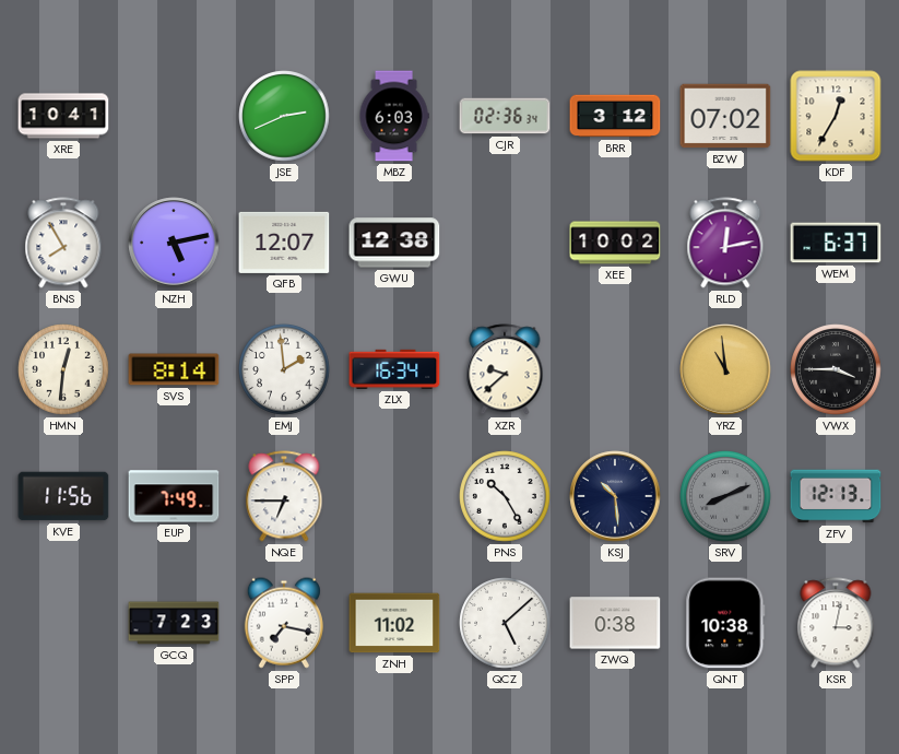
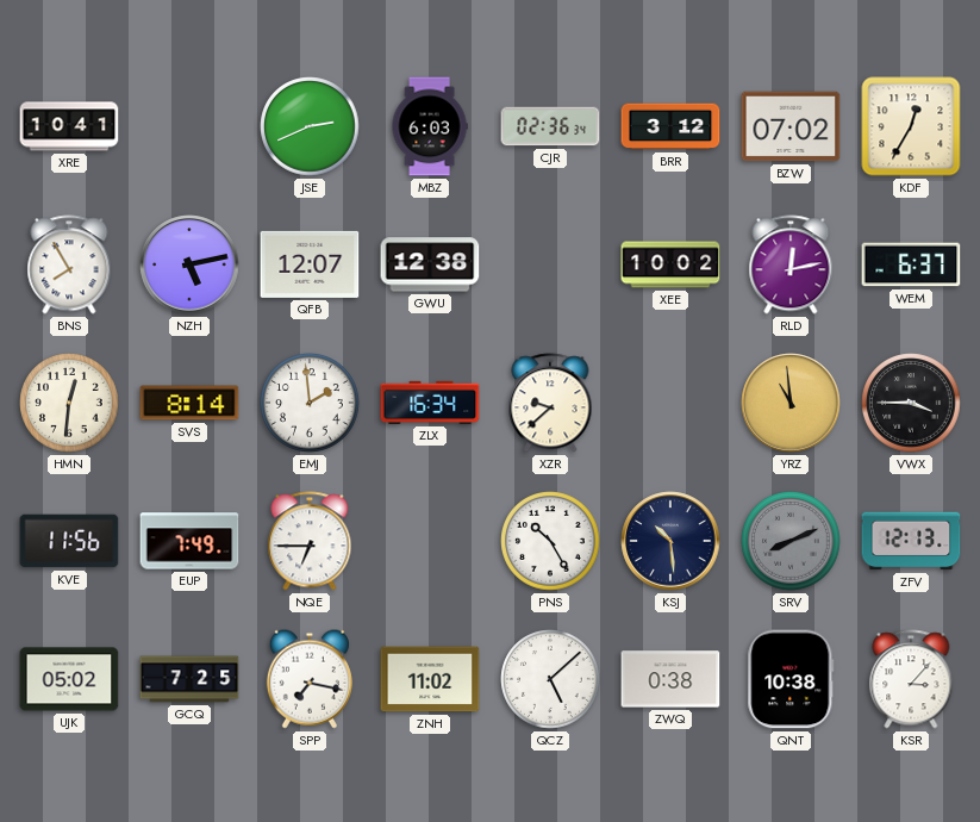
UJK: none -> 05:02
GCQ: 7:23 -> 7:25
KSR: 3:02 -> 3:07
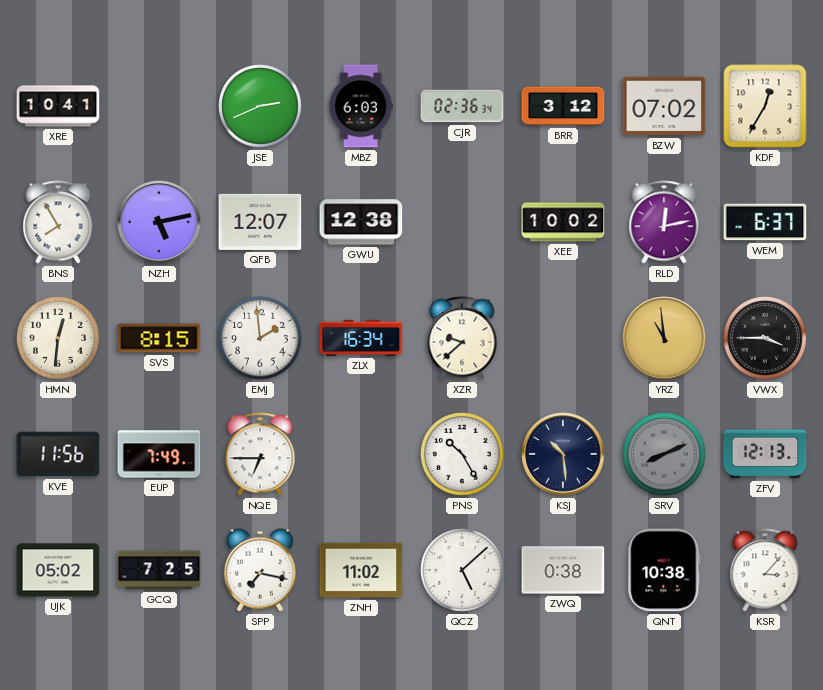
SVS: 8:14 -> 8:15
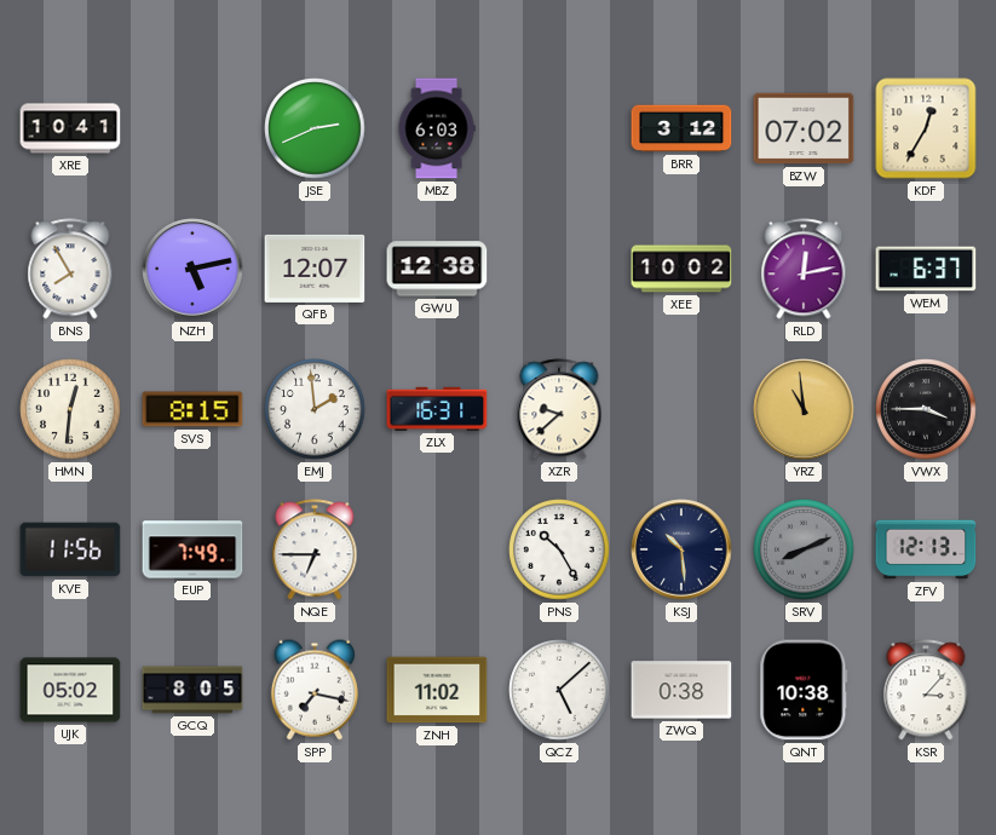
CJR: 02:36 -> none
ZLX: 16:34 -> 16:31
GCQ: 7:25 -> 8:05
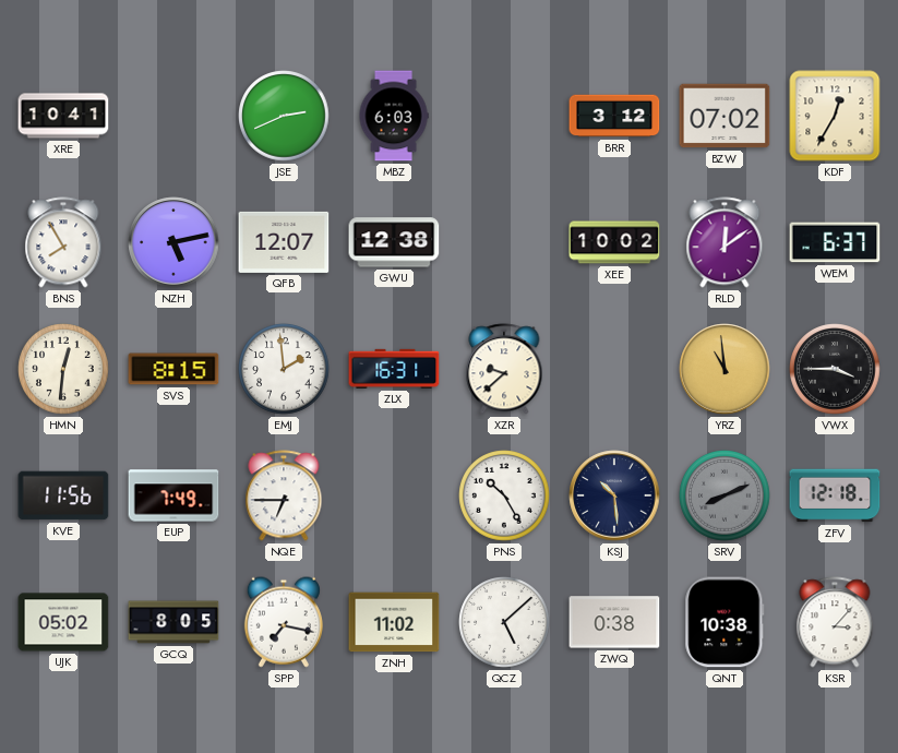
RLD: 12:13 -> 12:09
ZFV: 12:13 -> 12:18
